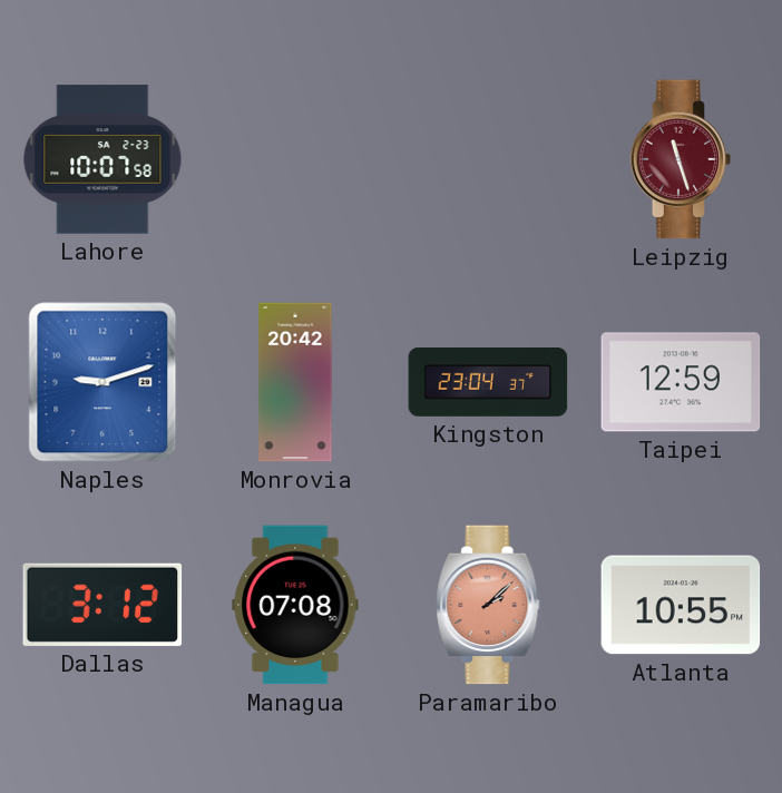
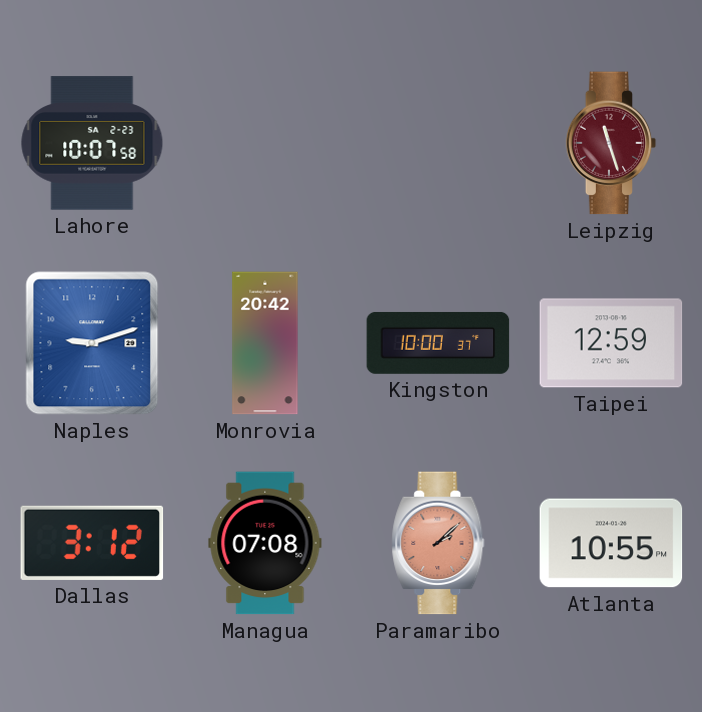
Kingston: 23:04 -> 10:00
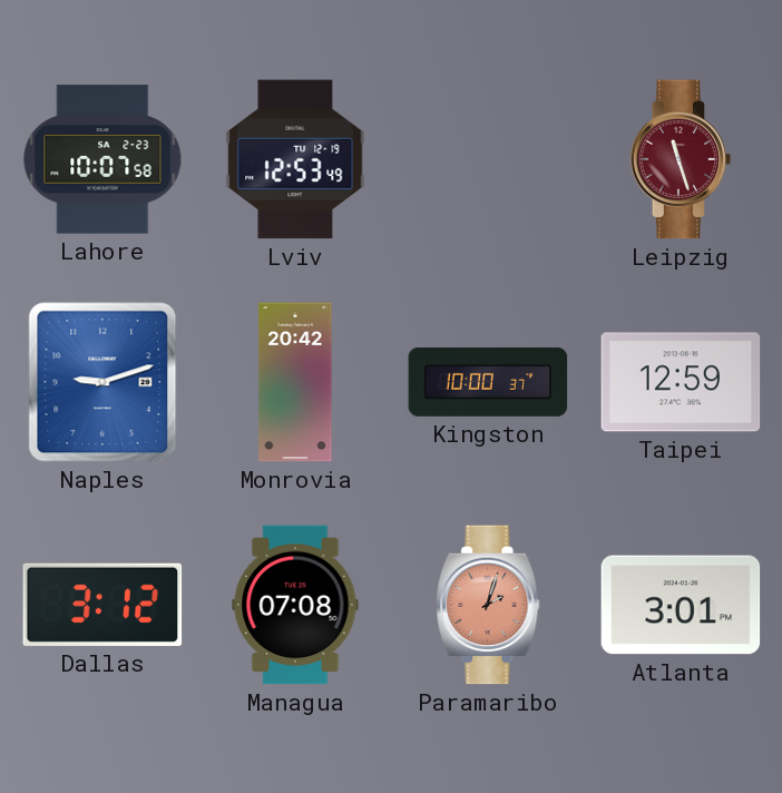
Lviv: none -> 12:53
Paramaribo: 2:08 -> 2:03
Atlanta: 10:55 -> 3:01
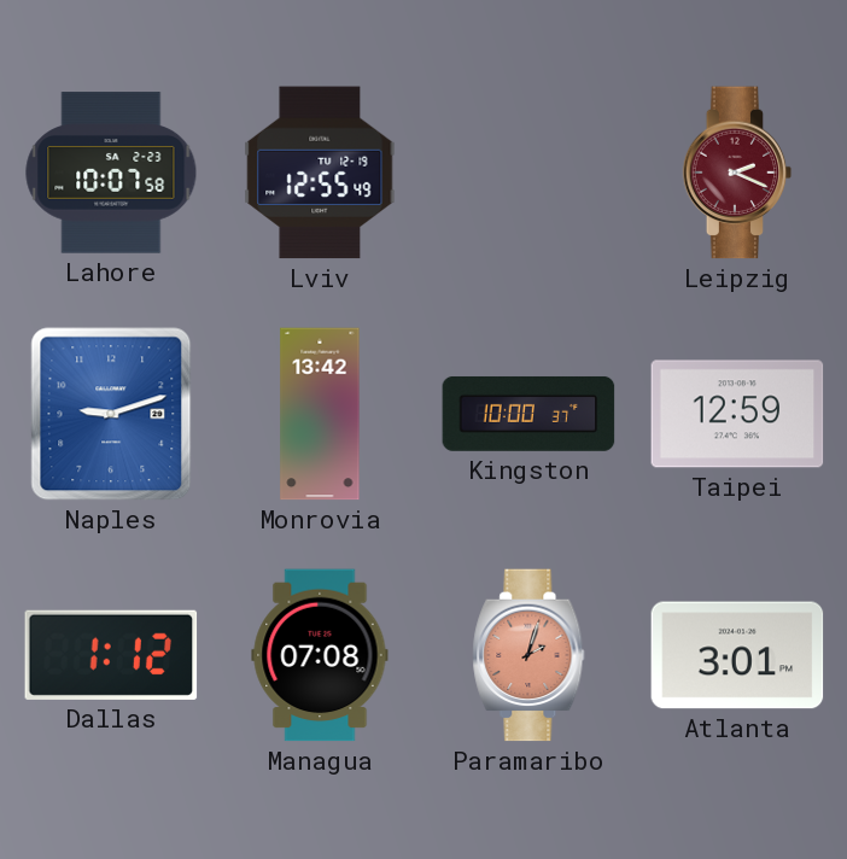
Lviv: 12:53 -> 12:55
Leipzig: 11:27 -> 2:19
Monrovia: 20:42 -> 13:42
Dallas: 3:12 -> 1:12
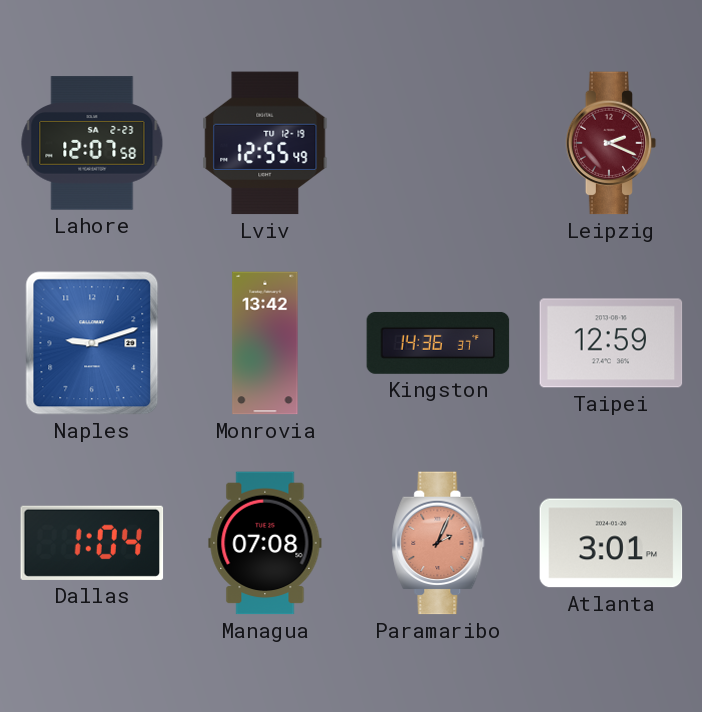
Lahore: 10:07 -> 12:07
Kingston: 10:00 -> 14:36
Dallas: 1:12 -> 1:04
Paramaribo: 2:03 -> 2:04
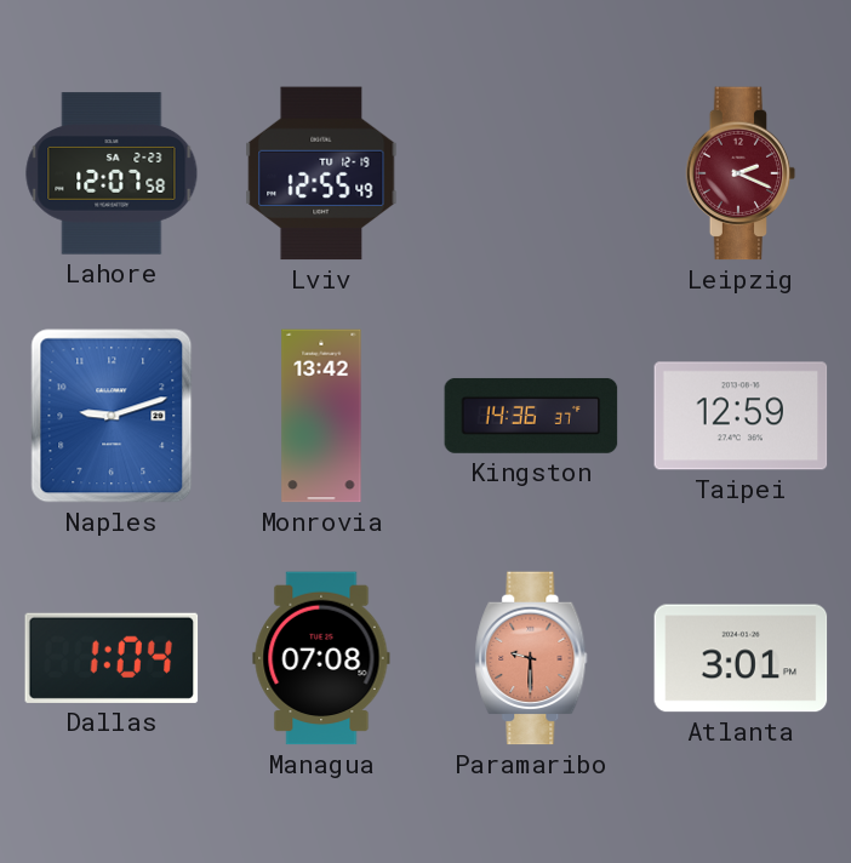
Paramaribo: 2:04 -> 9:30
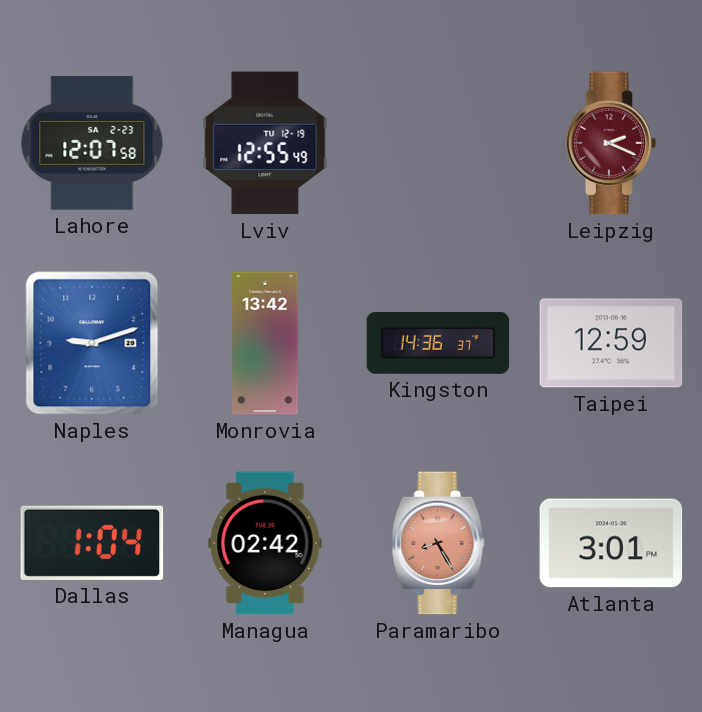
Managua: 07:08 -> 02:42
Paramaribo: 9:30 -> 8:25
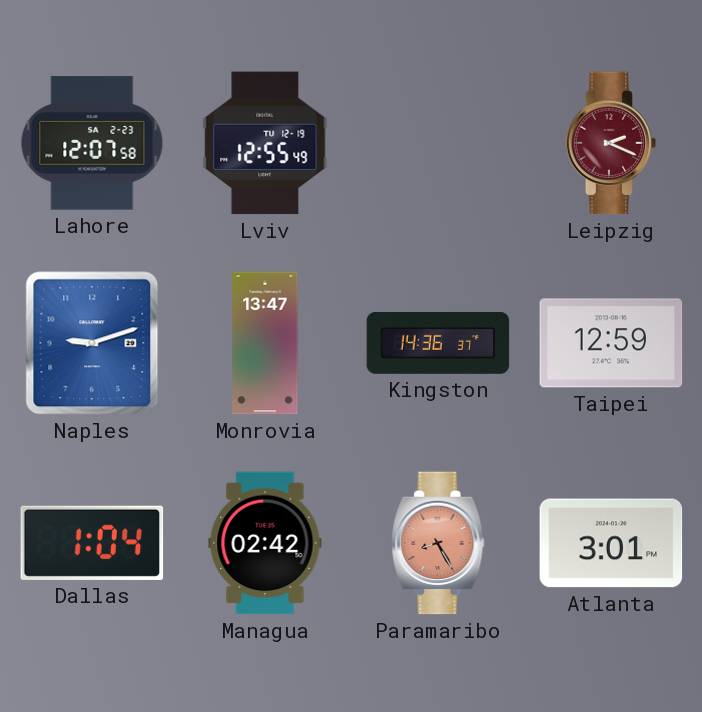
Monrovia: 13:42 -> 13:47
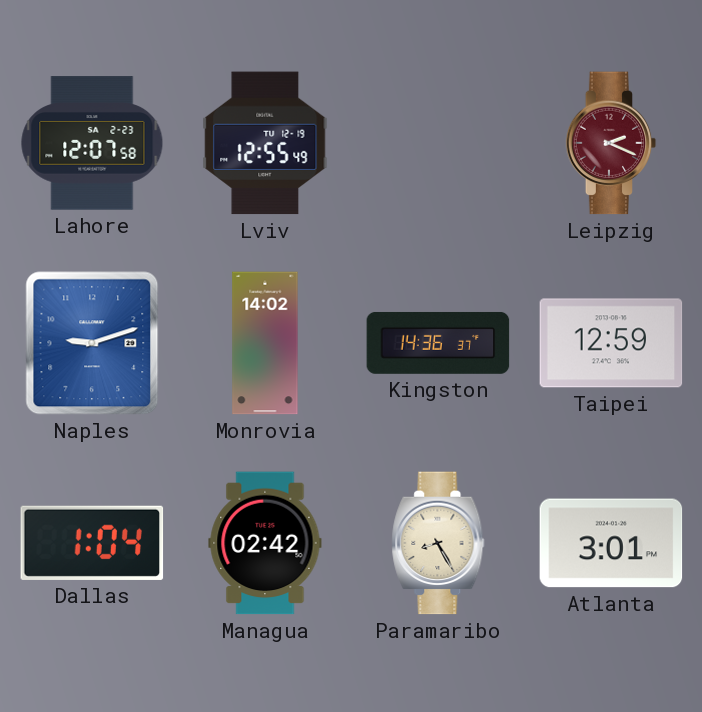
Monrovia: 13:47 -> 14:02
Paramaribo dial: salmon -> cream
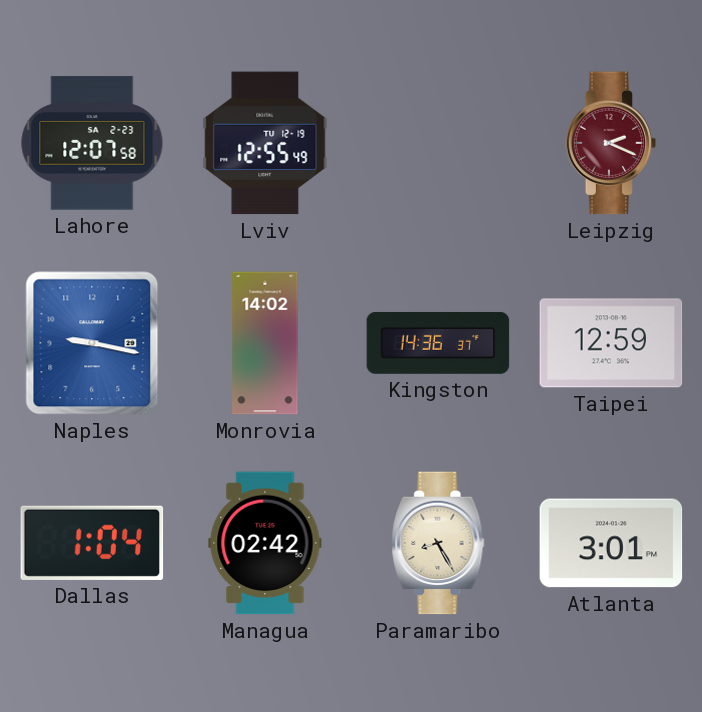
Naples: 9:12 -> 9:17
